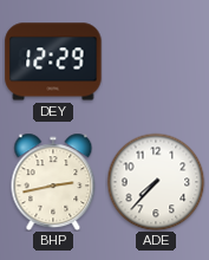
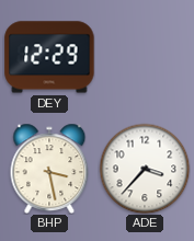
BHP: 2:43 -> 3:28
ADE: 7:37 -> 3:37
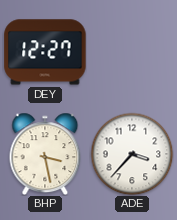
DEY: 12:29 -> 12:27
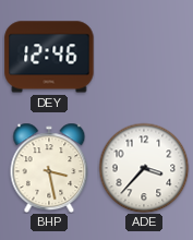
DEY: 12:27 -> 12:46
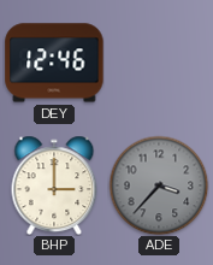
BHP: 3:28 -> 3:00
ADE dial: white -> grey
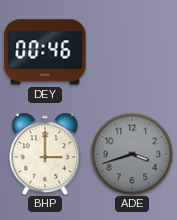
DEY: 12:46 -> 00:46
ADE: 3:37 -> 3:42
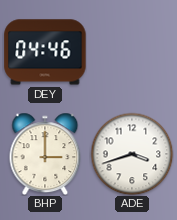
DEY: 00:46 -> 04:46
ADE dial: grey -> white
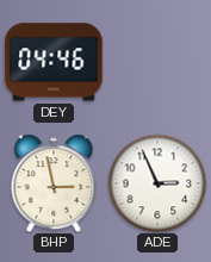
BHP: 3:00 -> 2:58
ADE: 3:42 -> 2:56
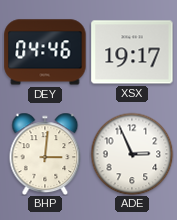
XSX: none -> 19:17
BHP: 2:58 -> 3:01
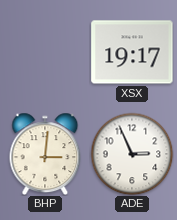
DEY: 04:46 -> none
